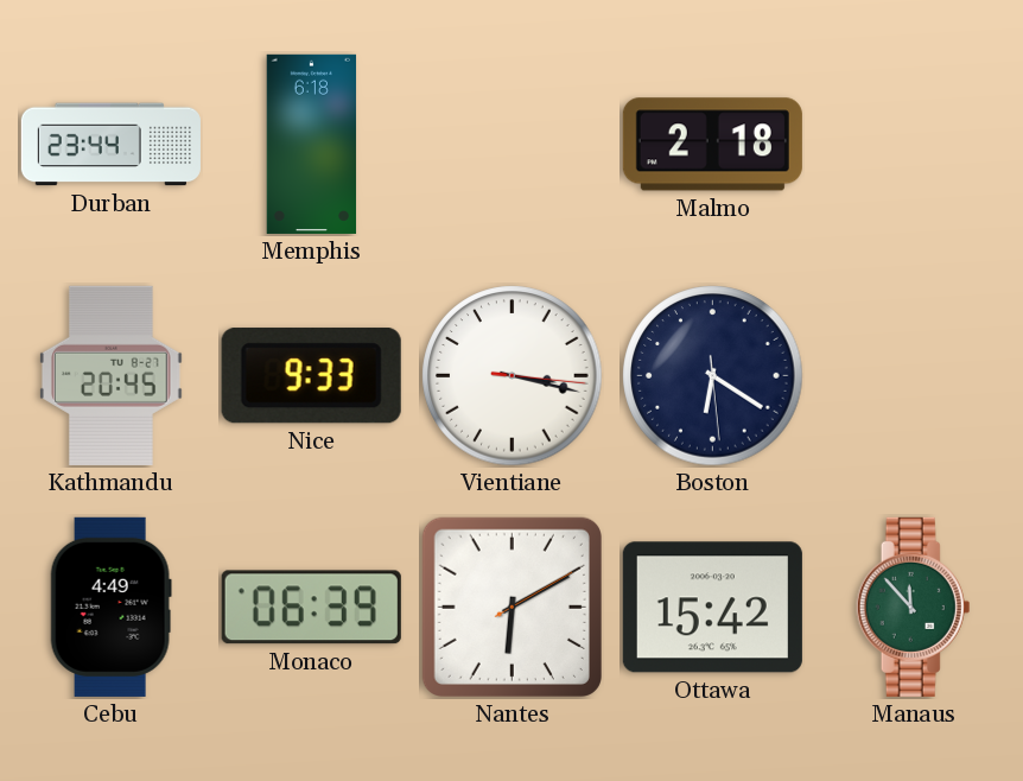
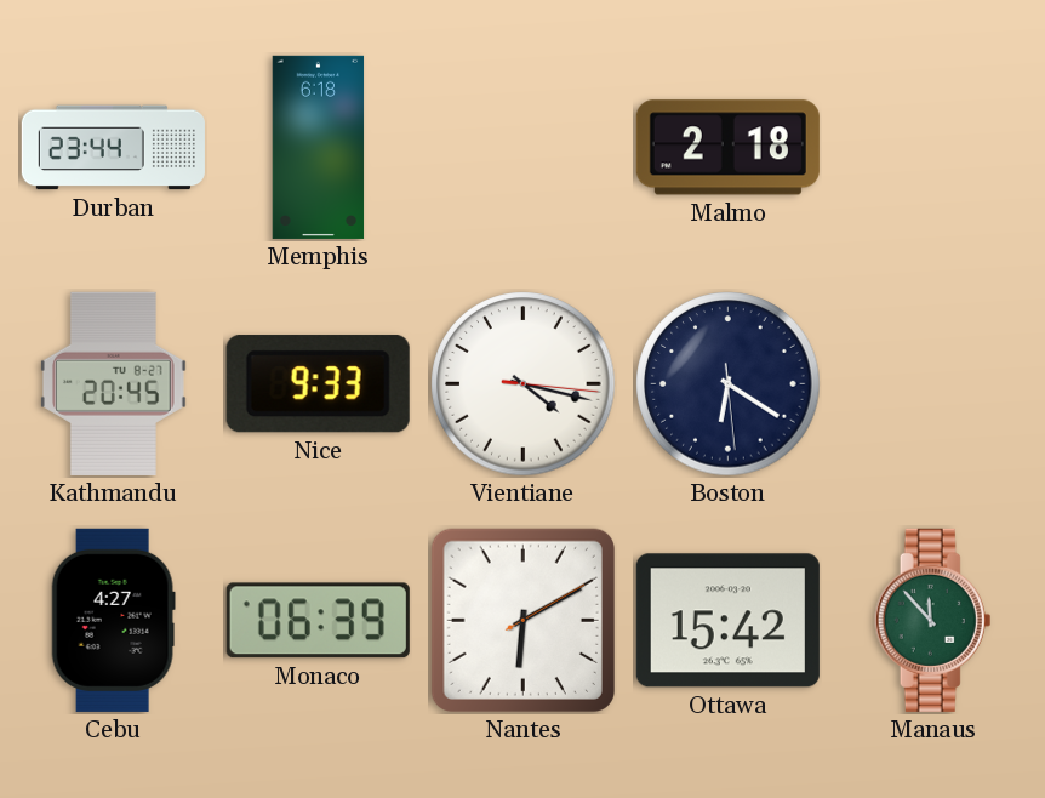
Vientiane: 3:17 -> 4:17
Cebu: 4:49 -> 4:27
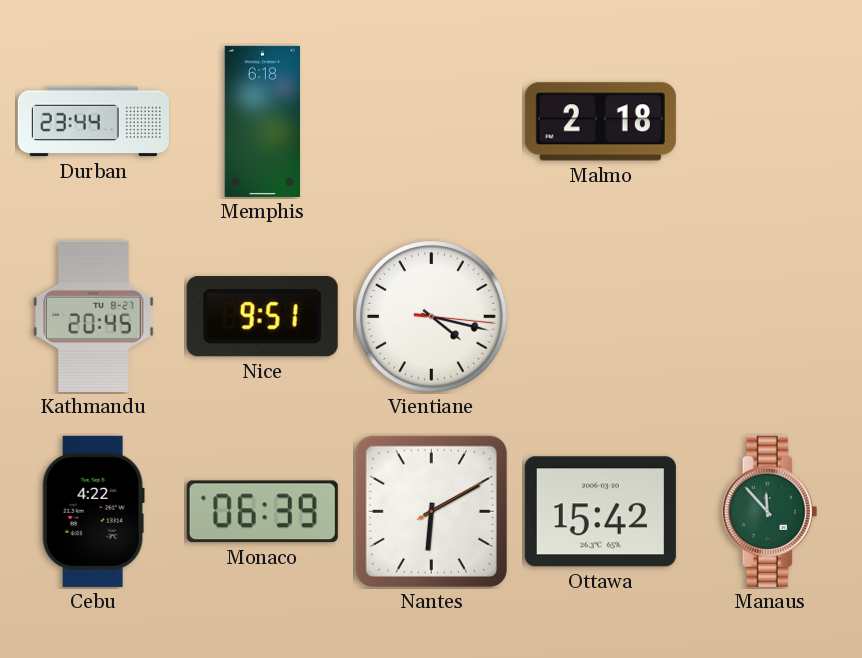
Nice: 9:33 -> 9:51
Boston: 6:20 -> none
Cebu: 4:27 -> 4:22
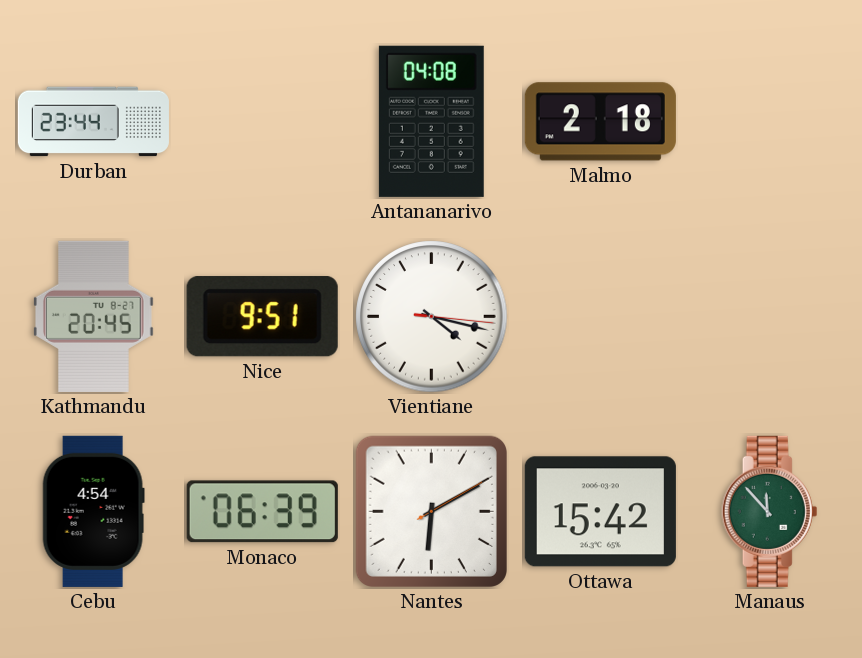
Memphis: 6:18 -> none
Antananarivo: none -> 04:08
Cebu: 4:22 -> 4:54
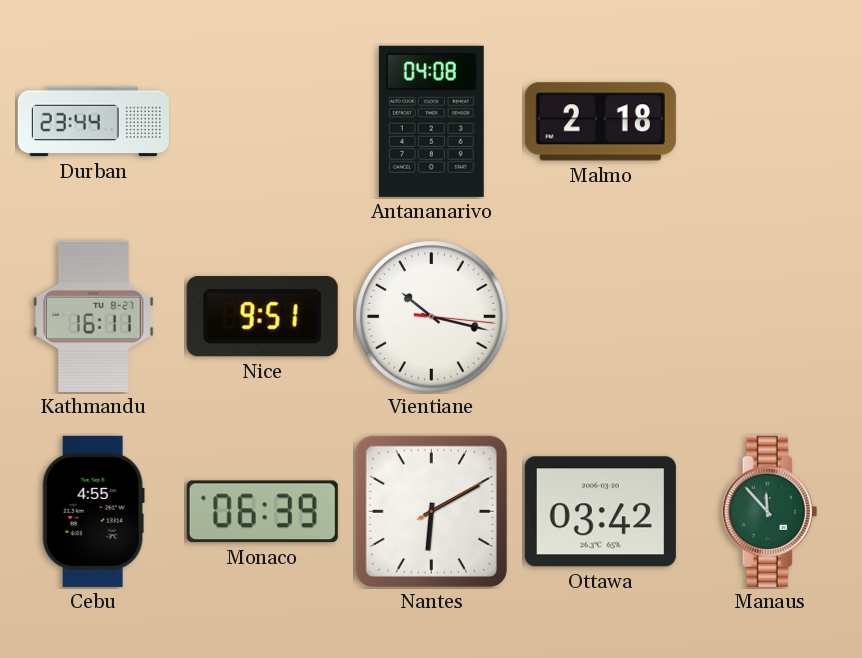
Kathmandu: 20:45 -> 16:11
Vientiane: 4:17 -> 10:17
Cebu: 4:54 -> 4:55
Ottawa: 15:42 -> 03:42
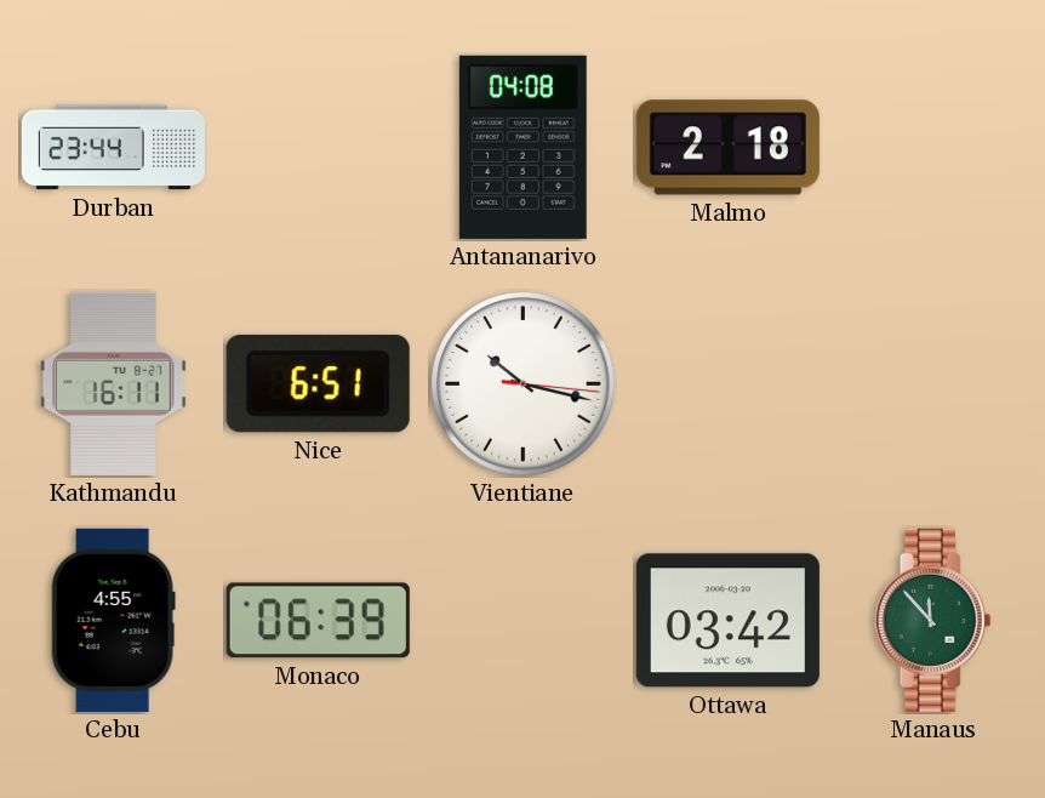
Nice: 9:51 -> 6:51
Nantes: 6:10 -> none
